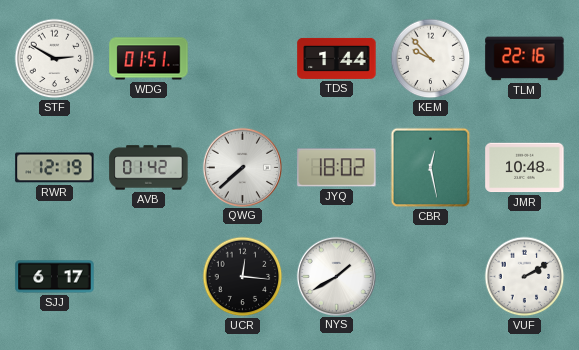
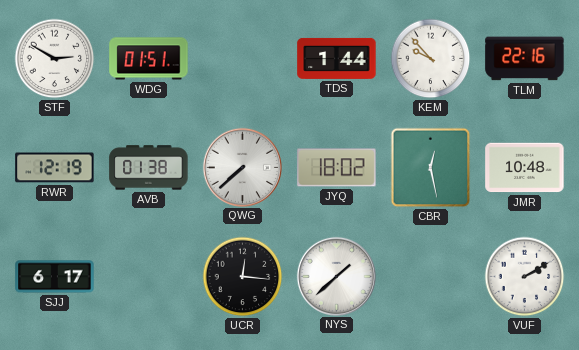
AVB: 01:42 -> 01:38
NYS: 1:40 -> 1:38
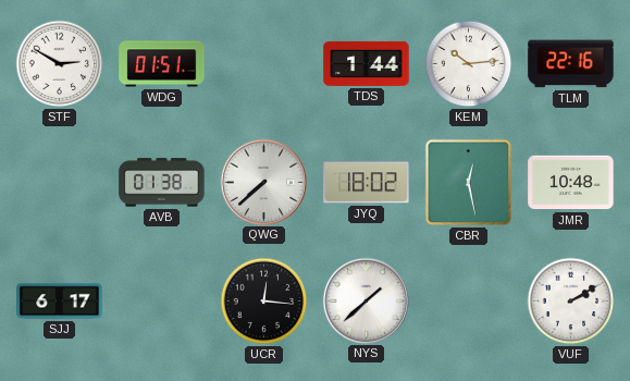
KEM: 9:53 -> 10:14
RWR: 12:19 -> none
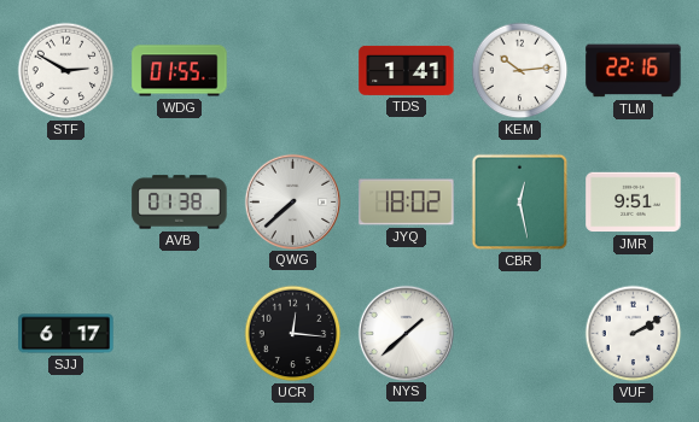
WDG: 01:51 -> 01:55
TDS: 1:44 -> 1:41
JMR: 10:48 -> 9:51
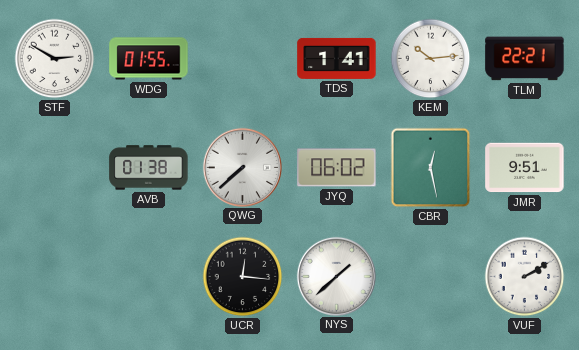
TLM: 22:16 -> 22:21
JYQ: 18:02 -> 06:02
SJJ: 6:17 -> none
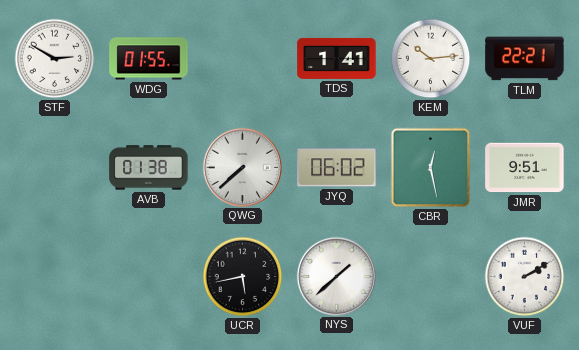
UCR: 12:16 -> 5:43
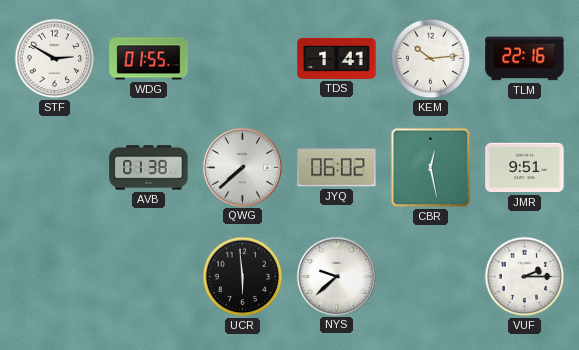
TLM: 22:21 -> 22:16
UCR: 5:43 -> 5:59
NYS: 1:38 -> 9:38
VUF: 2:10 -> 2:15
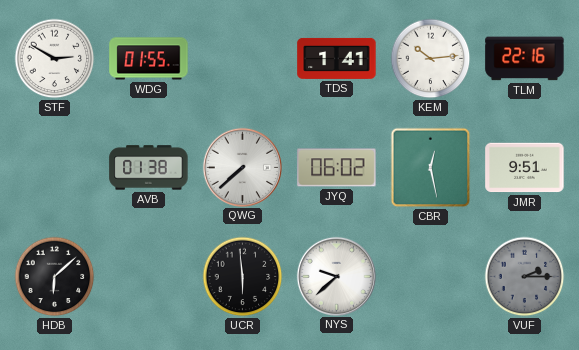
HDB: none -> 6:08
VUF dial: white -> grey
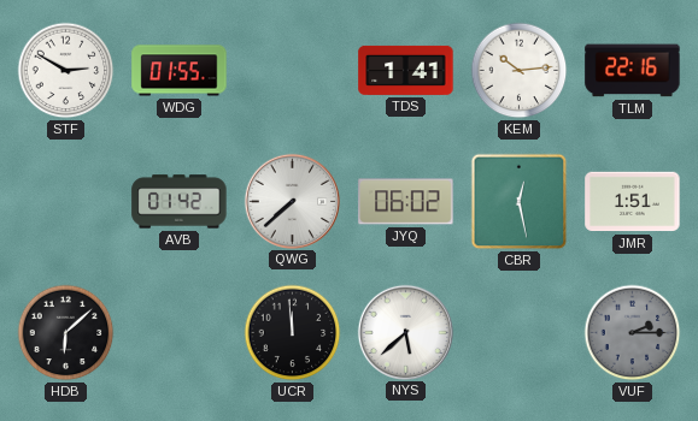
AVB: 01:38 -> 01:42
JMR: 9:51 -> 1:51
UCR: 5:59 -> 11:59
NYS: 9:38 -> 5:38
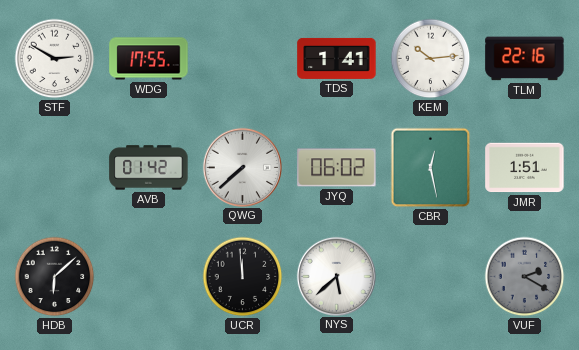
WDG: 01:55 -> 17:55
VUF: 2:15 -> 2:20
